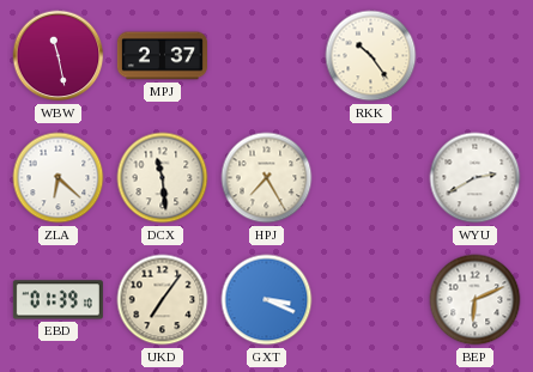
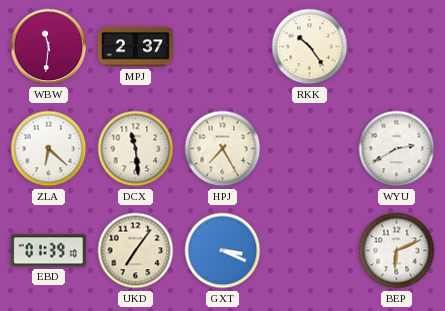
WBW: 11:28 -> 11:31
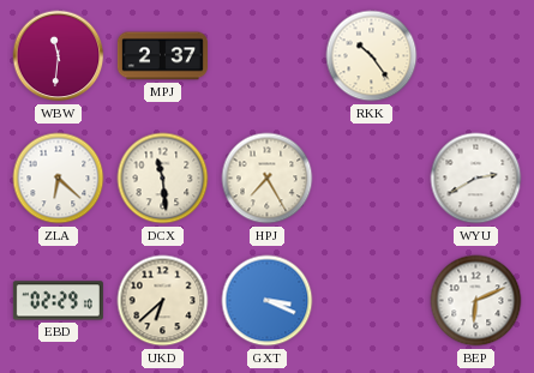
EBD: 01:39 -> 02:29
UKD: 7:06 -> 6:38
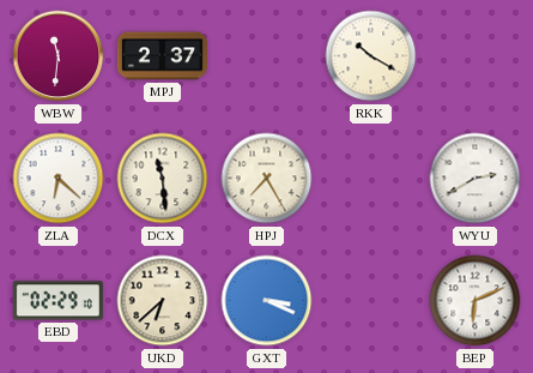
RKK: 10:24 -> 10:20
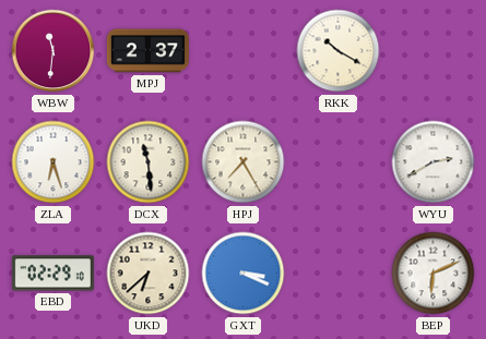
ZLA: 6:22 -> 6:27
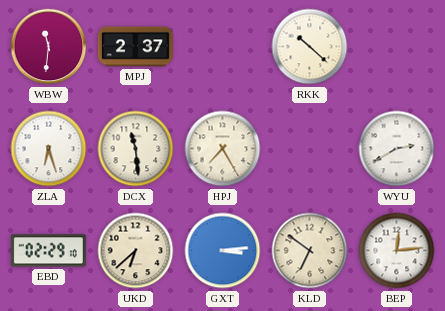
RKK: 10:20 -> 10:22
GXT: 3:19 -> 3:14
KLD: none -> 6:51
BEP: 6:11 -> 12:14
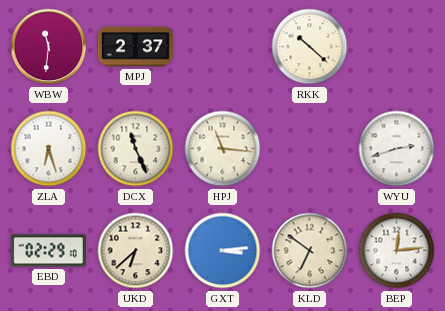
DCX: 11:29 -> 11:26
HPJ: 7:25 -> 11:16
WYU: 2:40 -> 2:42
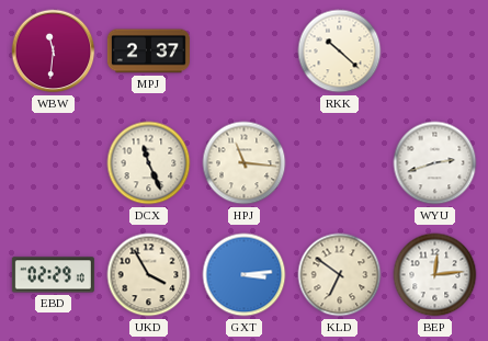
ZLA: 6:27 -> none
UKD: 6:38 -> 3:55
